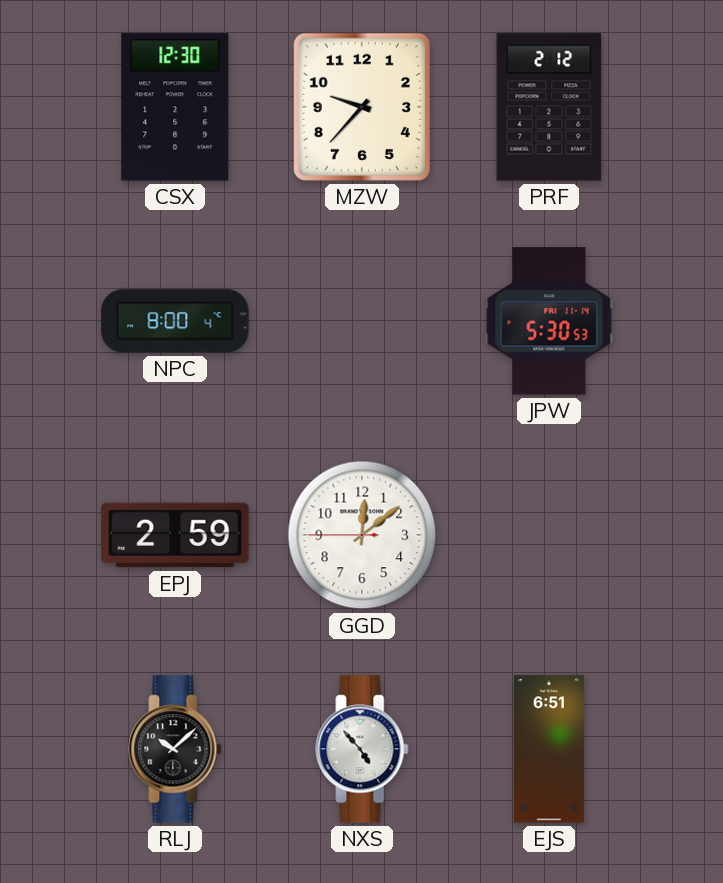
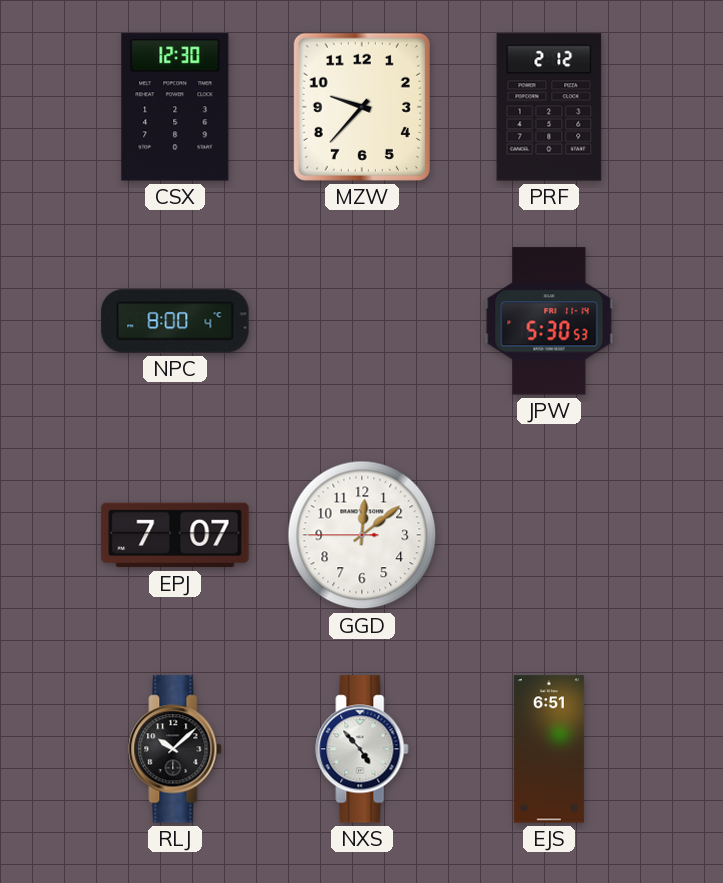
EPJ: 2:59 -> 7:07
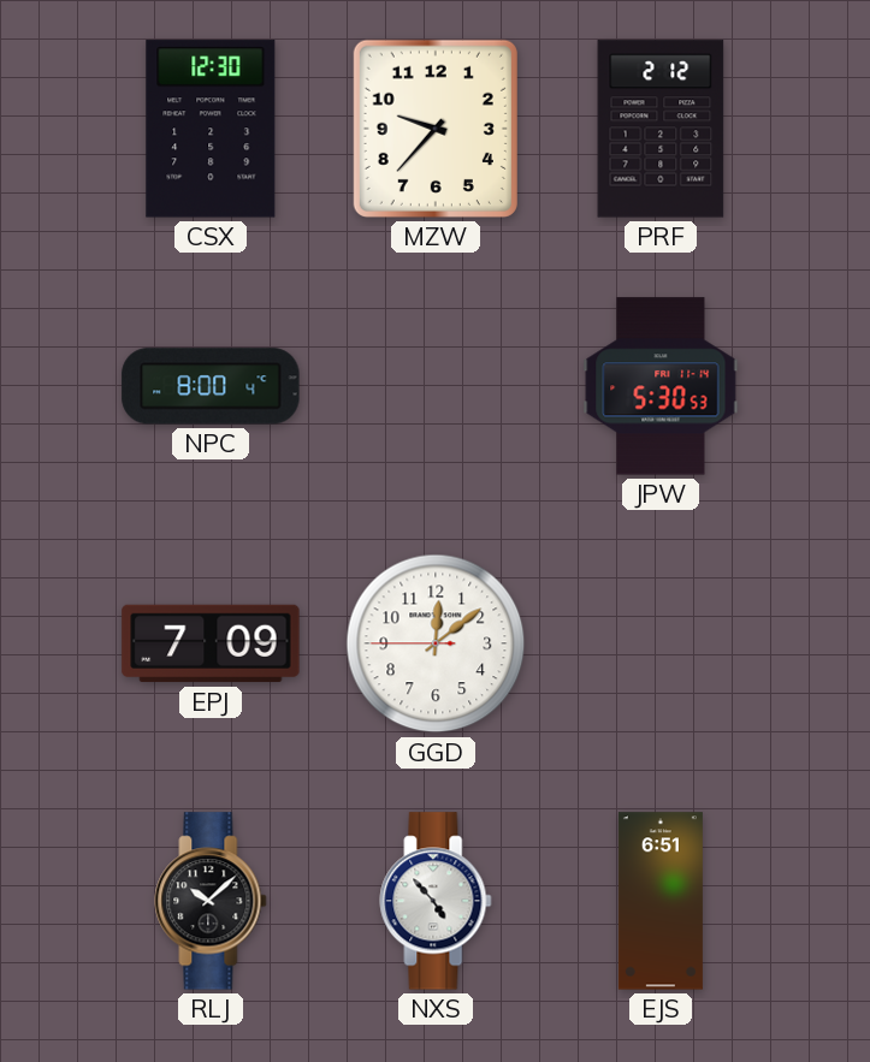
EPJ: 7:07 -> 7:09
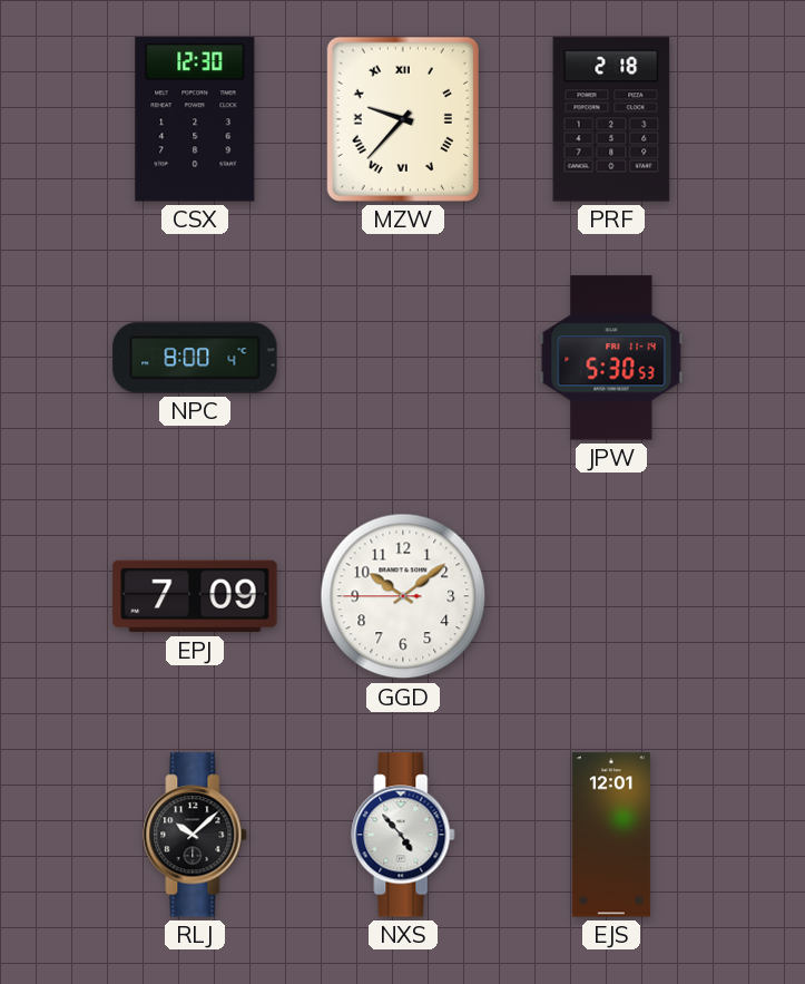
MZW numerals: Arabic -> Roman
PRF: 2:12 -> 2:18
GGD: 12:08 -> 10:08
EJS: 6:51 -> 12:01
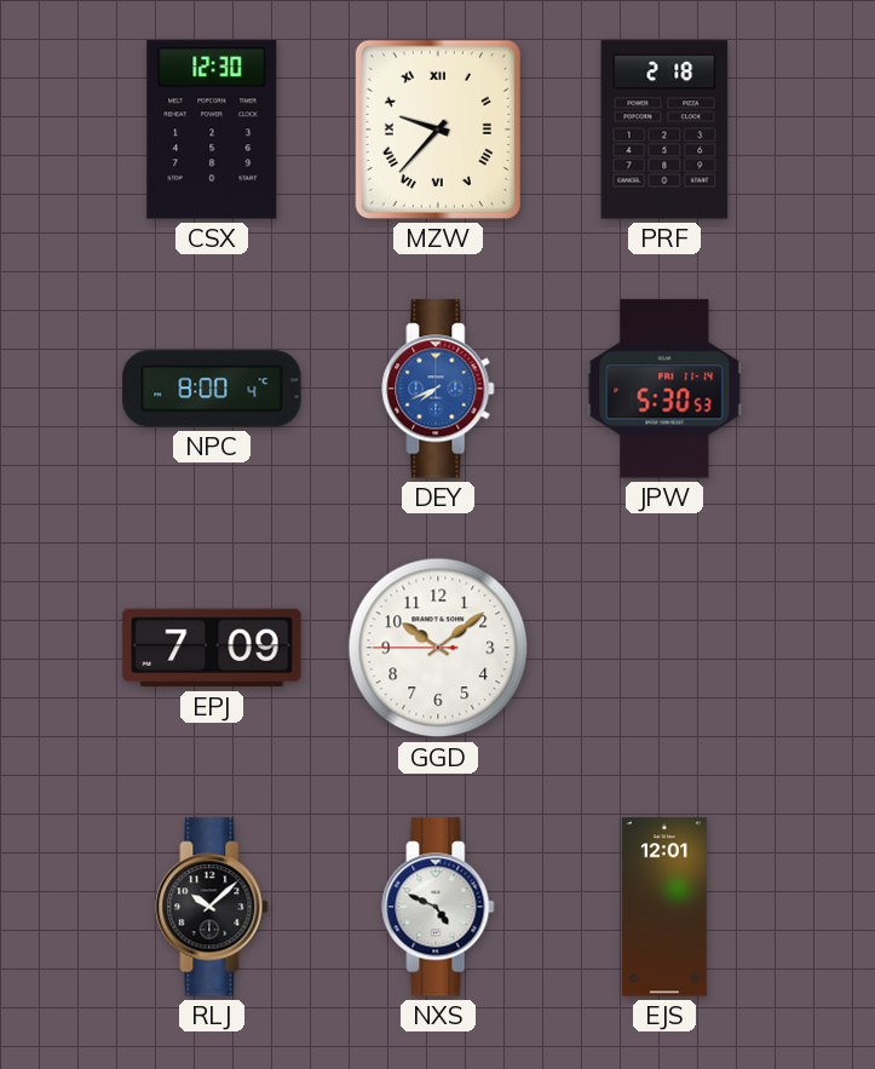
DEY: none -> 7:41
NXS: 4:53 -> 4:49
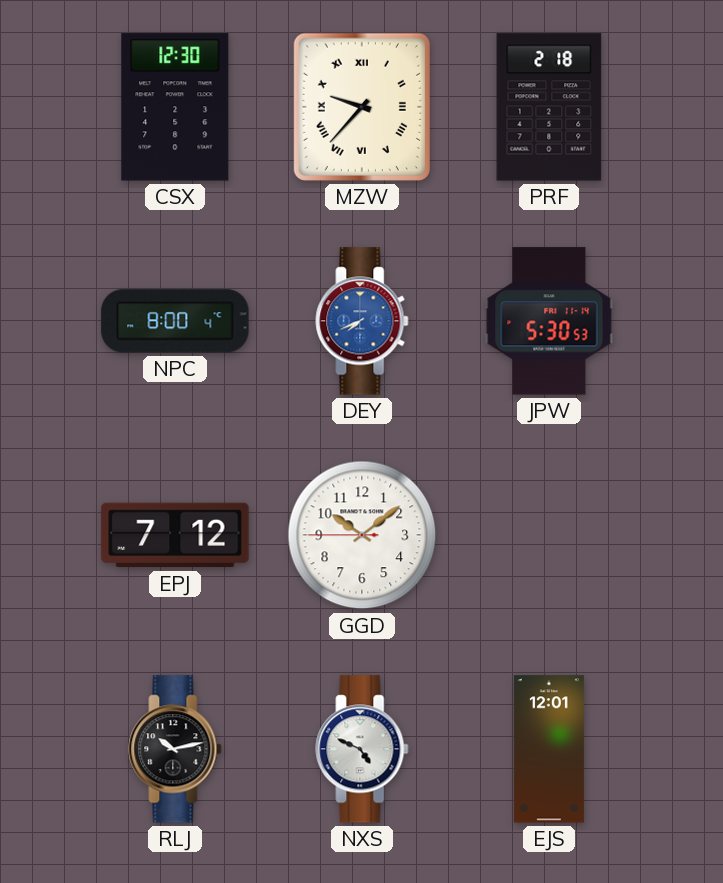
EPJ: 7:09 -> 7:12
RLJ: 10:08 -> 10:13
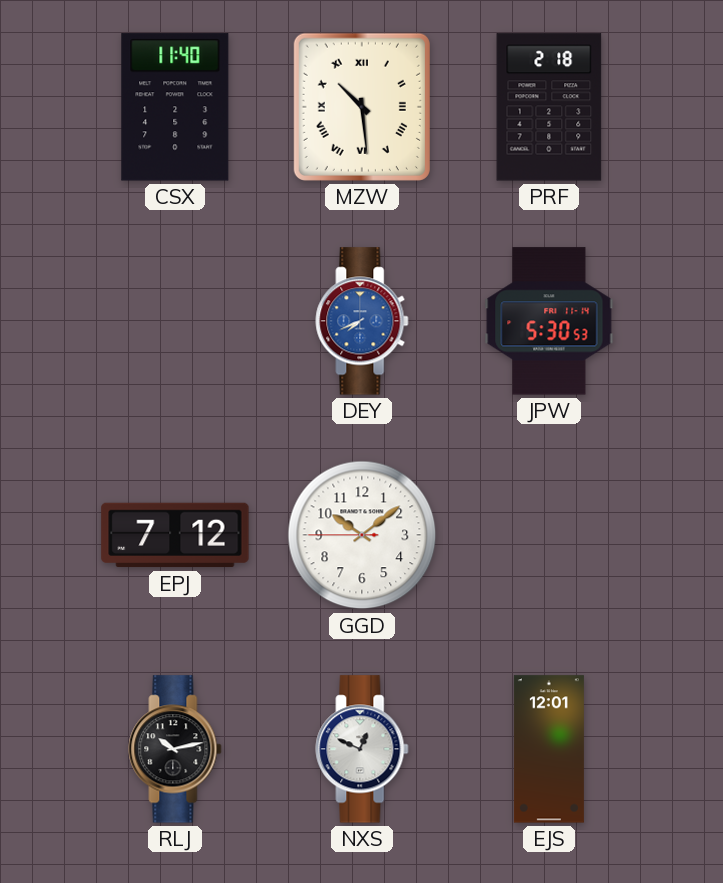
CSX: 12:30 -> 11:40
MZW: 9:37 -> 10:29
NPC: 8:00 -> none
NXS: 4:49 -> 12:49
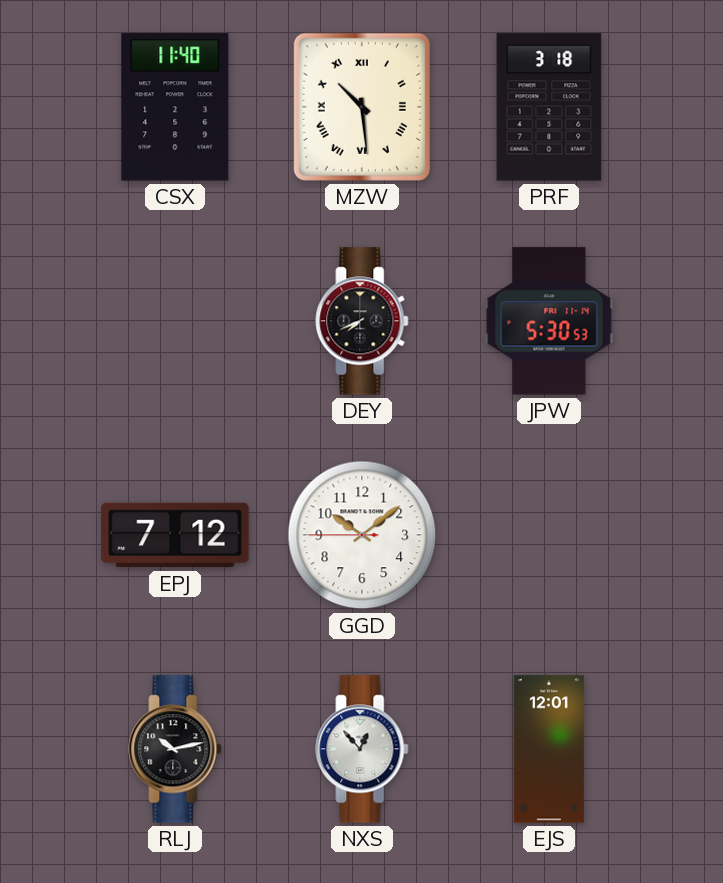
PRF: 2:18 -> 3:18
DEY dial: blue -> black
NXS: 12:49 -> 12:53
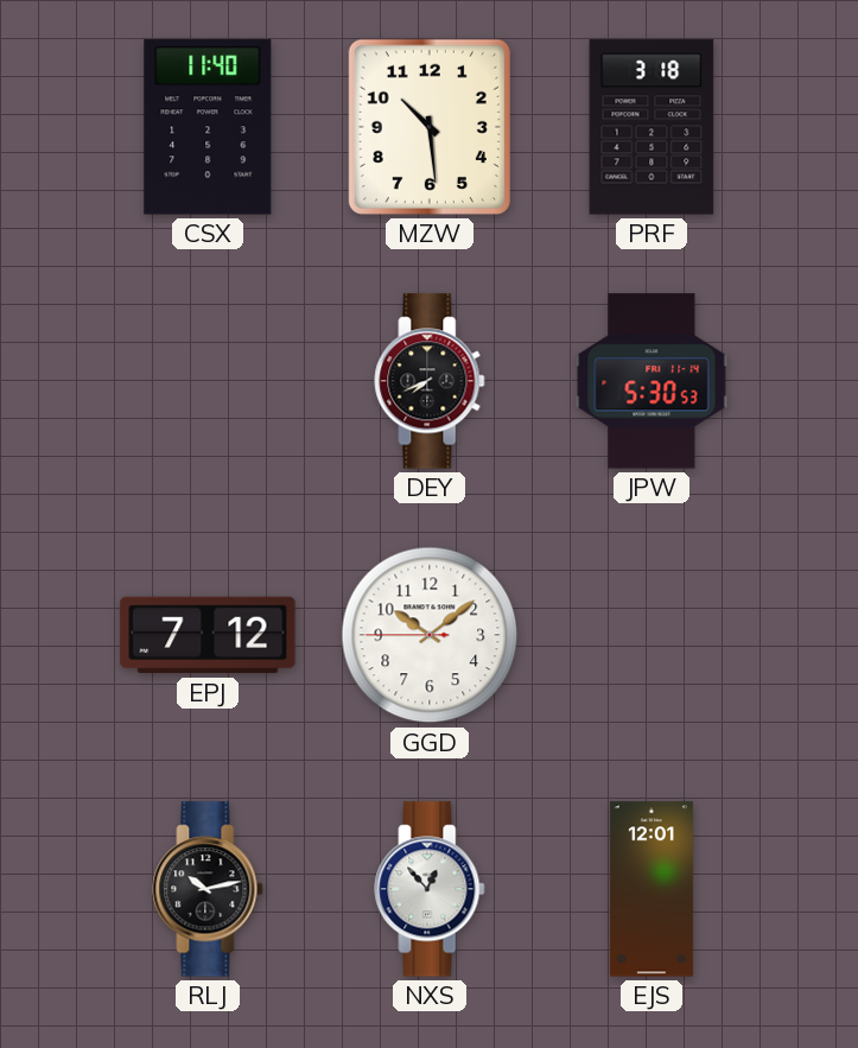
MZW numerals: Roman -> Arabic
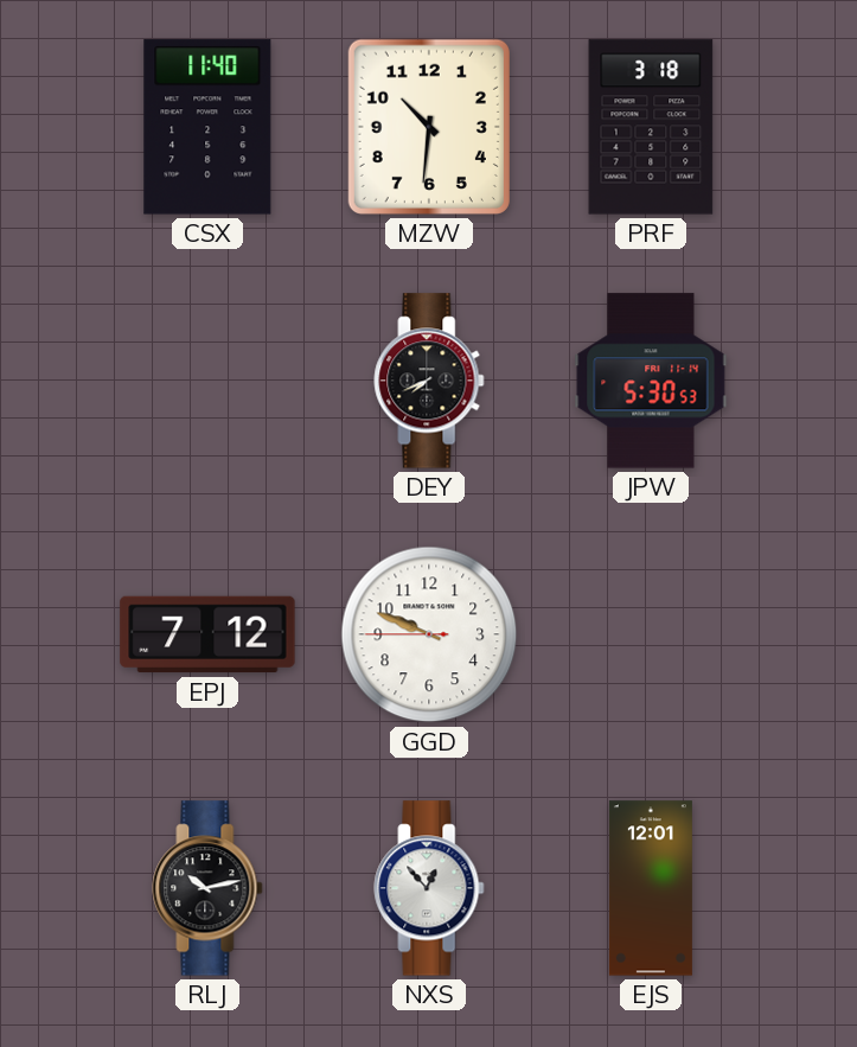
MZW: 10:29 -> 10:31
GGD: 10:08 -> 9:48
